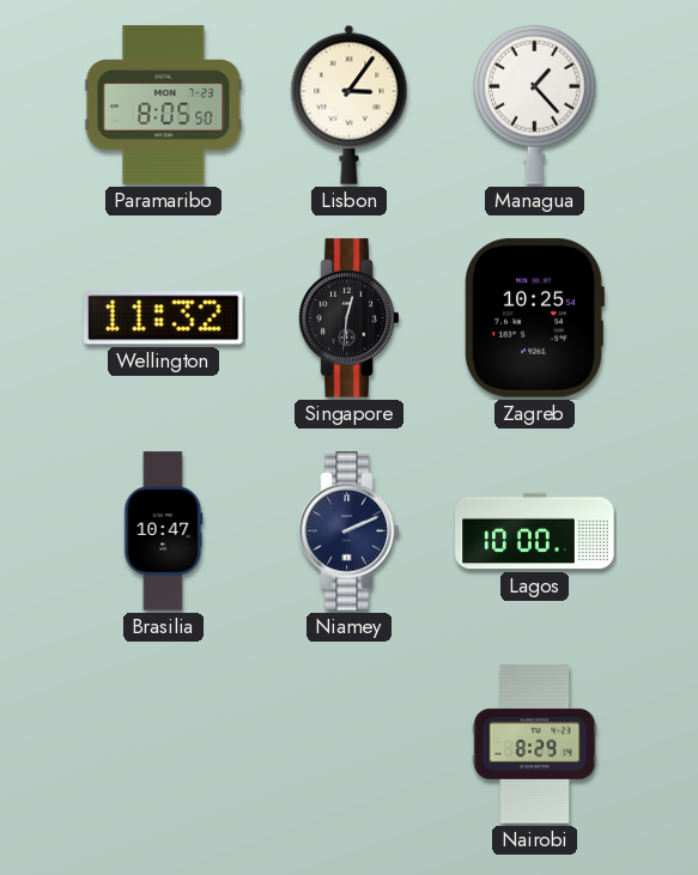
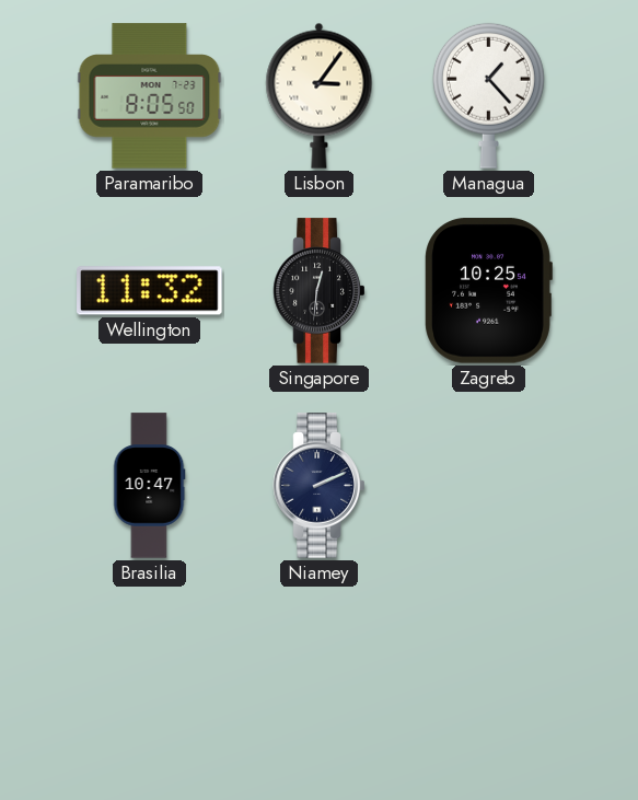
Lagos: 10:00 -> none
Nairobi: 8:29 -> none
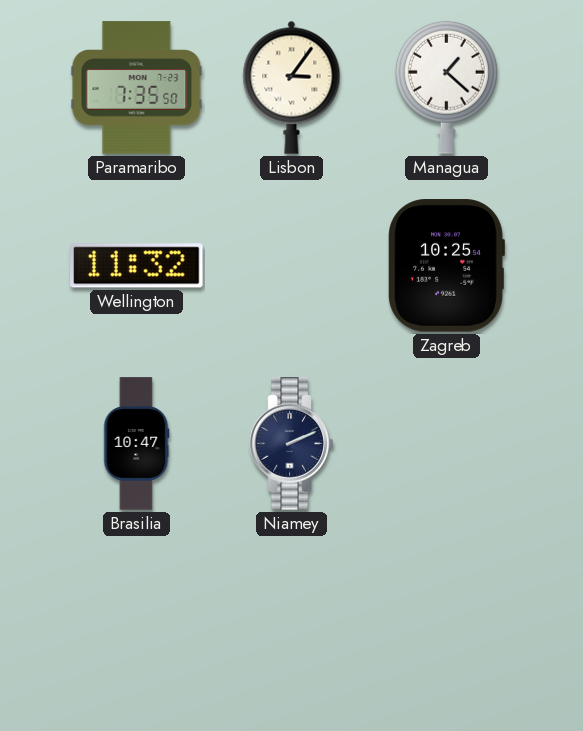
Paramaribo: 8:05 -> 7:35
Managua: 1:23 -> 1:22
Singapore: 12:31 -> none
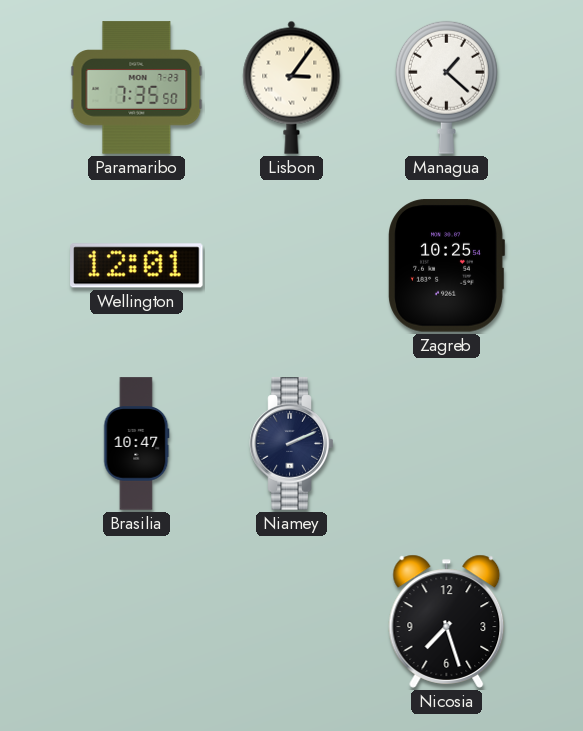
Wellington: 11:32 -> 12:01
Nicosia: none -> 7:27
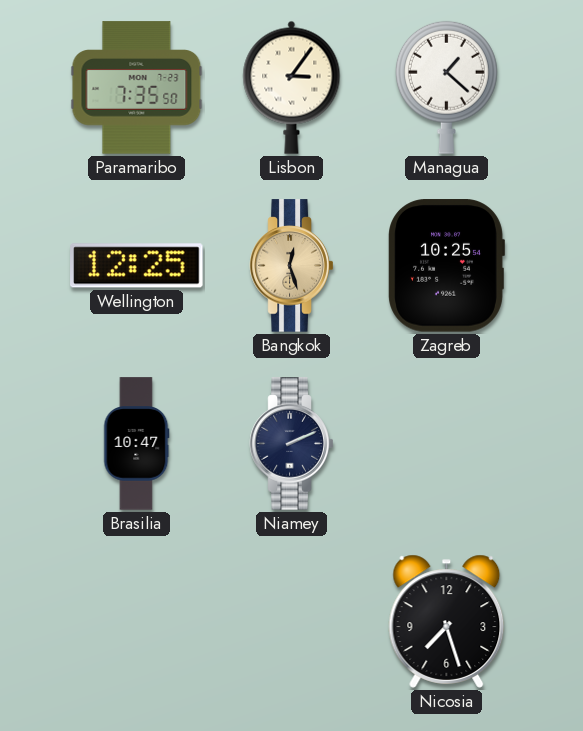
Wellington: 12:01 -> 12:25
Bangkok: none -> 12:27
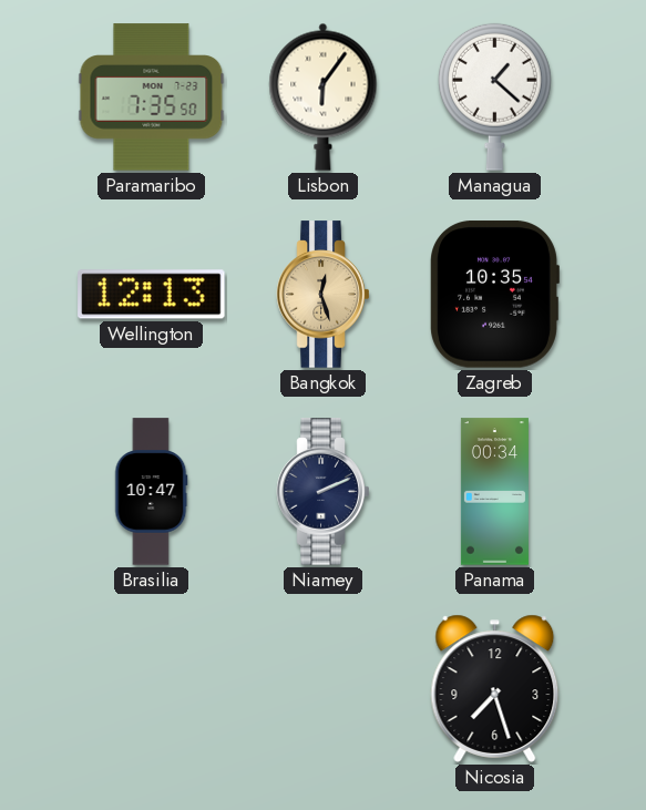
Lisbon: 3:06 -> 6:06
Wellington: 12:25 -> 12:13
Zagreb: 10:25 -> 10:35
Panama: none -> 00:34
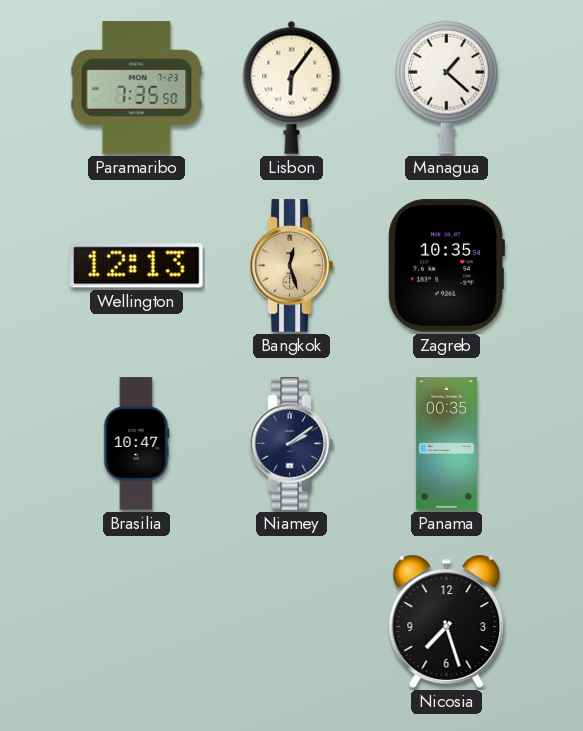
Niamey: 2:11 -> 2:09
Panama: 00:34 -> 00:35
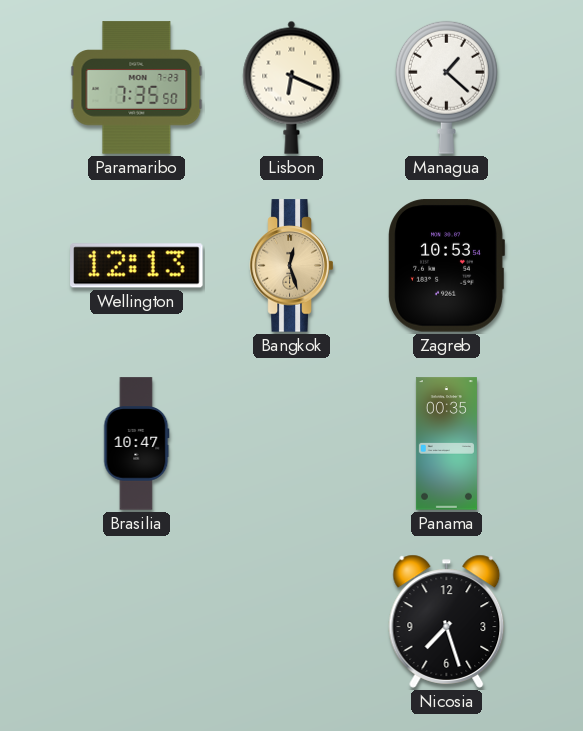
Lisbon: 6:06 -> 6:19
Zagreb: 10:35 -> 10:53
Niamey: 2:09 -> none
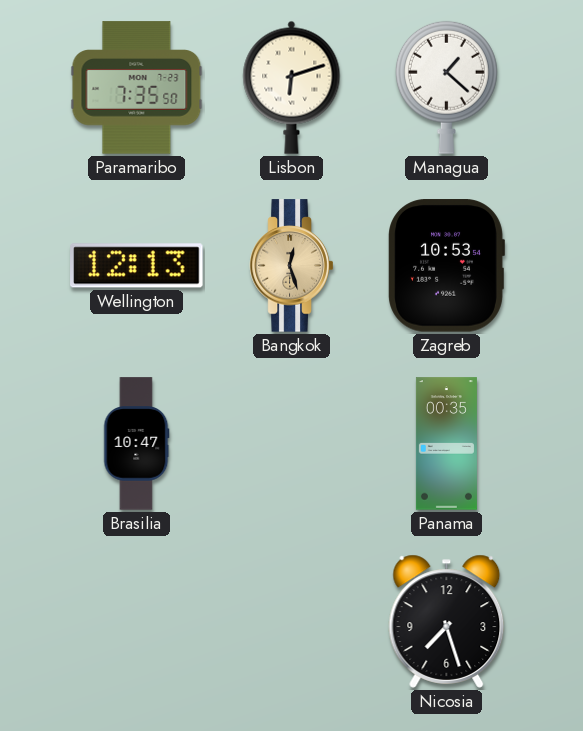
Lisbon: 6:19 -> 6:12
